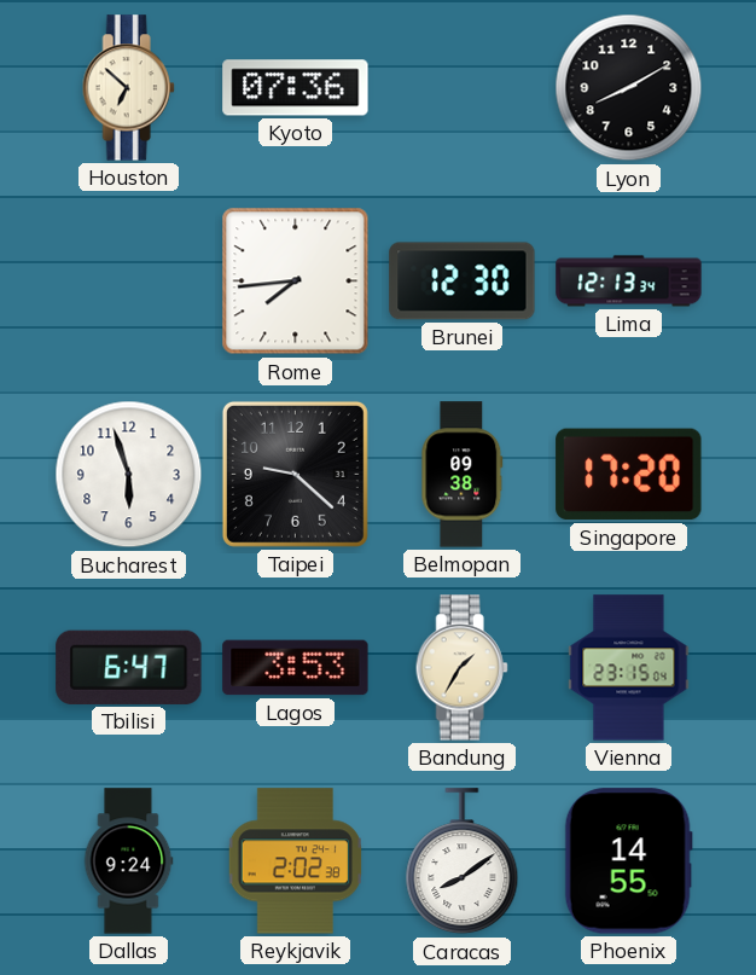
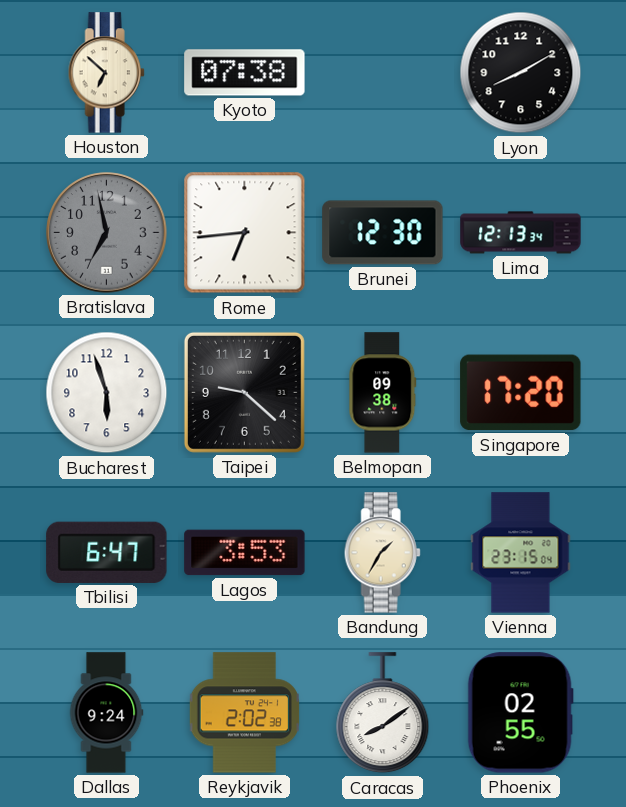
Kyoto: 07:36 -> 07:38
Bratislava: none -> 6:58
Rome: 7:44 -> 6:44
Phoenix: 14:55 -> 02:55
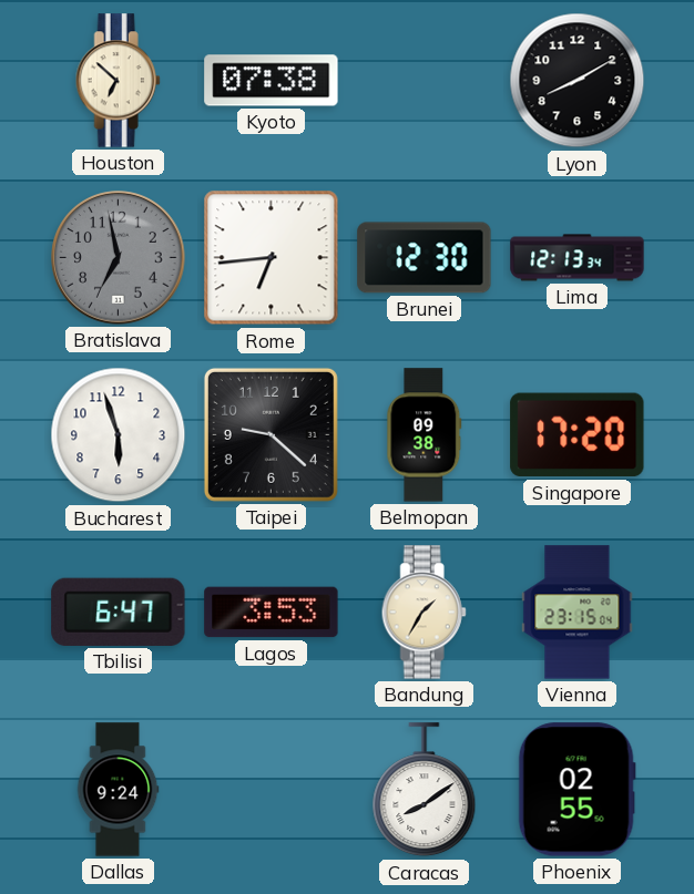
Reykjavik: 2:02 -> none
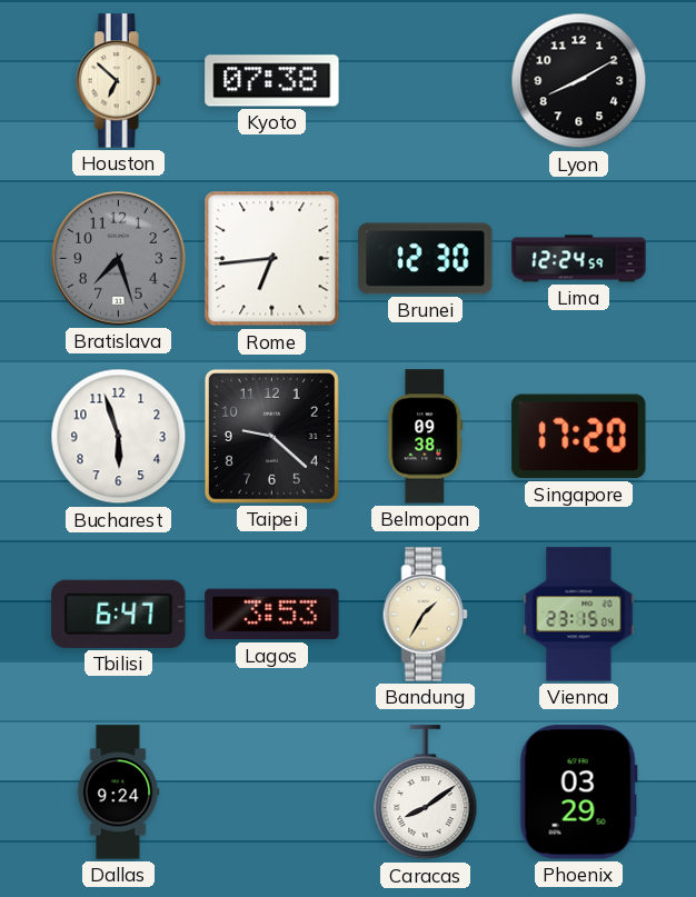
Bratislava: 6:58 -> 7:27
Lima: 12:13 -> 12:24
Phoenix: 02:55 -> 03:29
